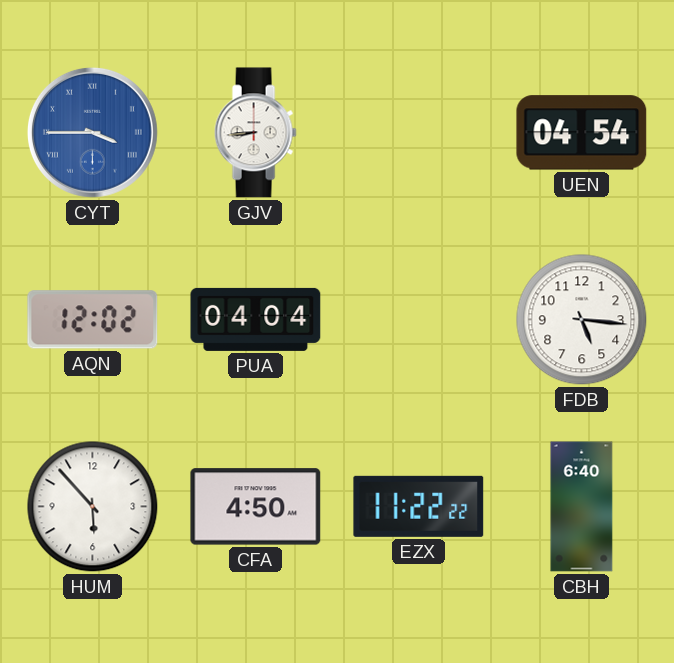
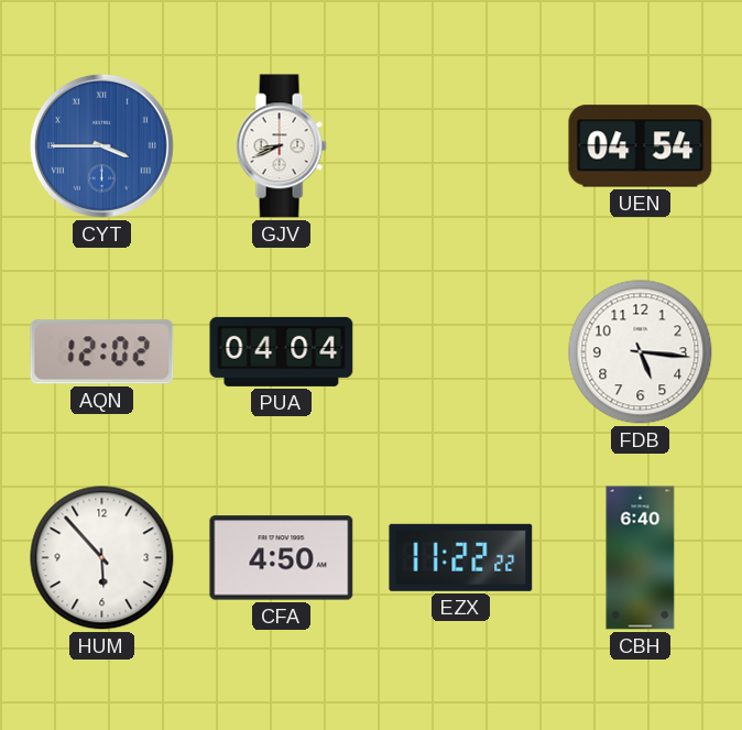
GJV: 8:44 -> 8:41
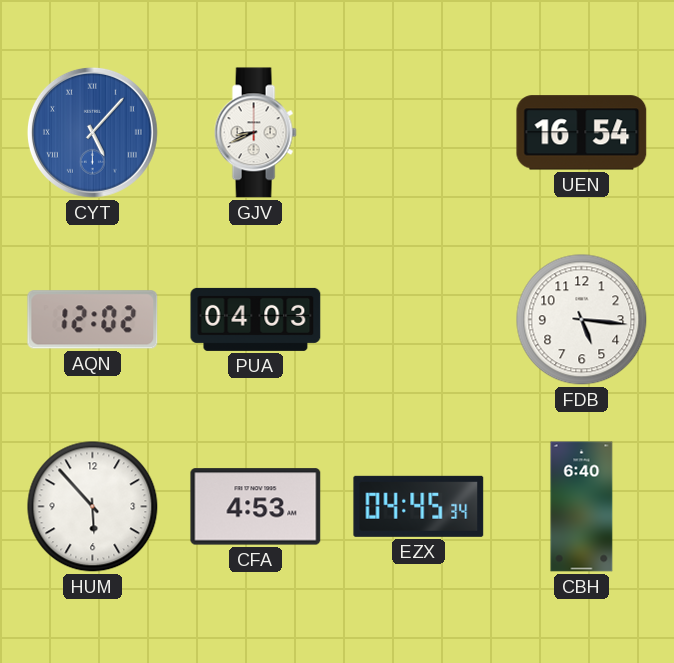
CYT: 3:45 -> 5:07
UEN: 04:54 -> 16:54
PUA: 04:04 -> 04:03
CFA: 4:50 -> 4:53
EZX: 11:22 -> 04:45
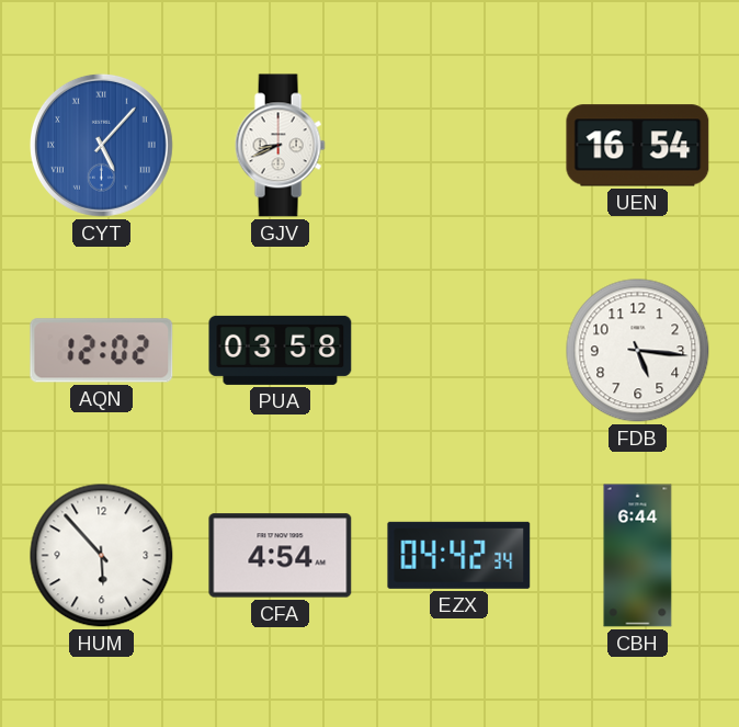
PUA: 04:03 -> 03:58
CFA: 4:53 -> 4:54
EZX: 04:45 -> 04:42
CBH: 6:40 -> 6:44
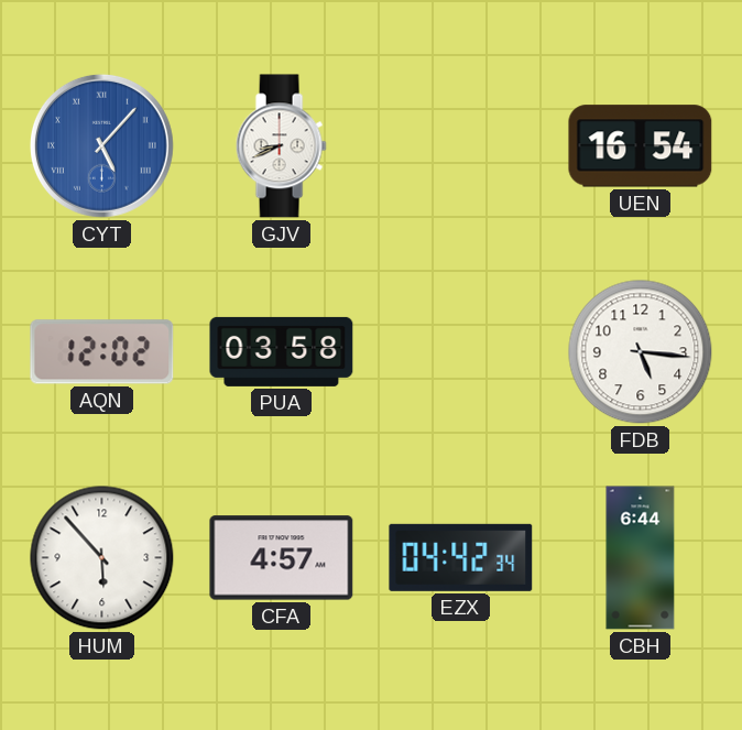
CFA: 4:54 -> 4:57
